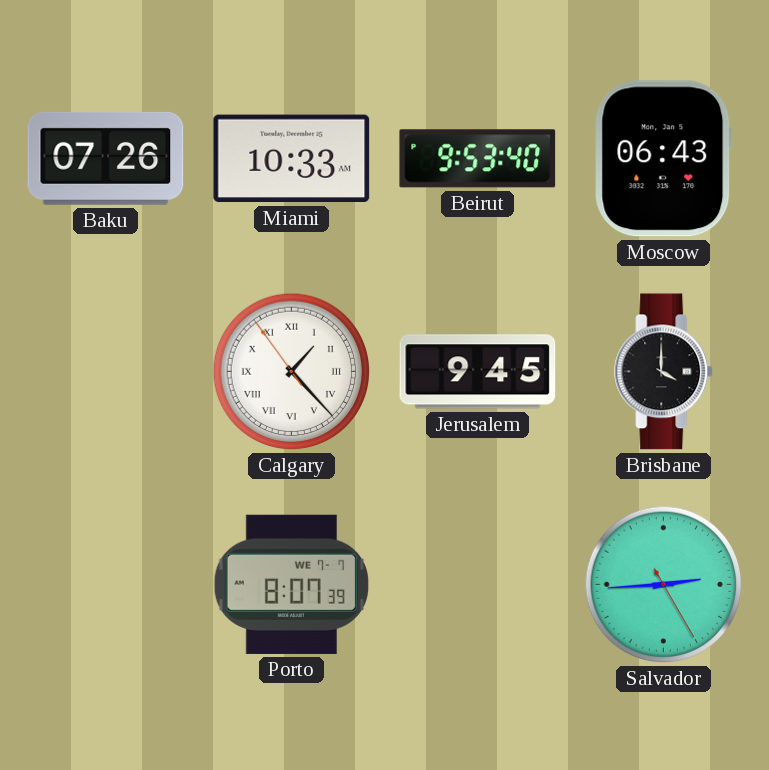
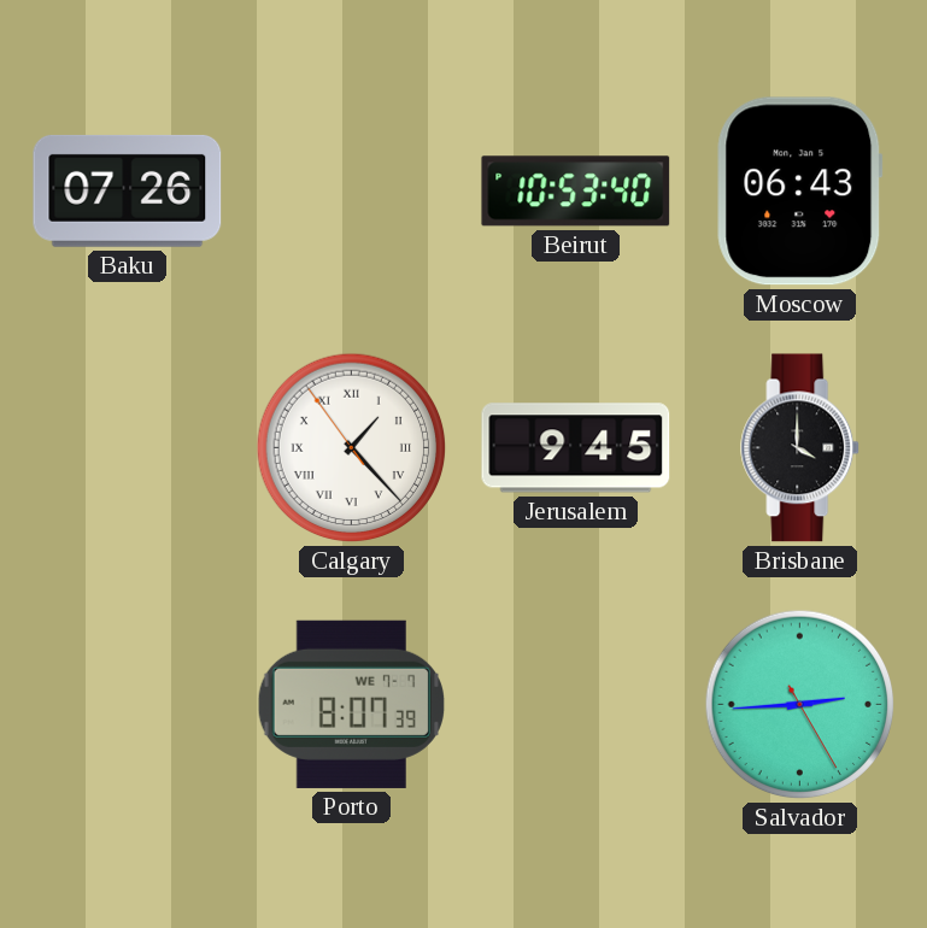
Miami: 10:33 -> none
Beirut: 9:53 -> 10:53
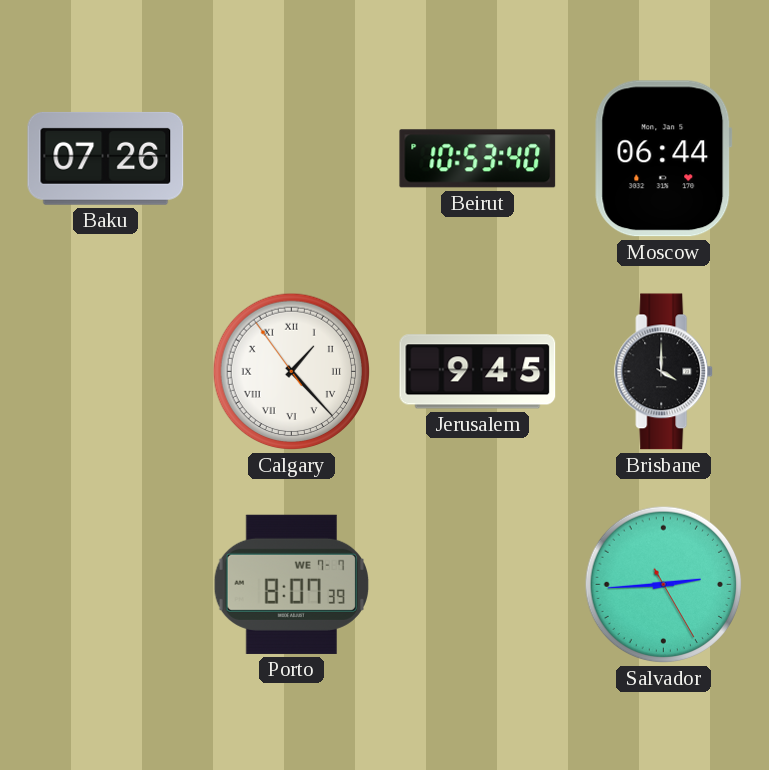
Moscow: 06:43 -> 06:44
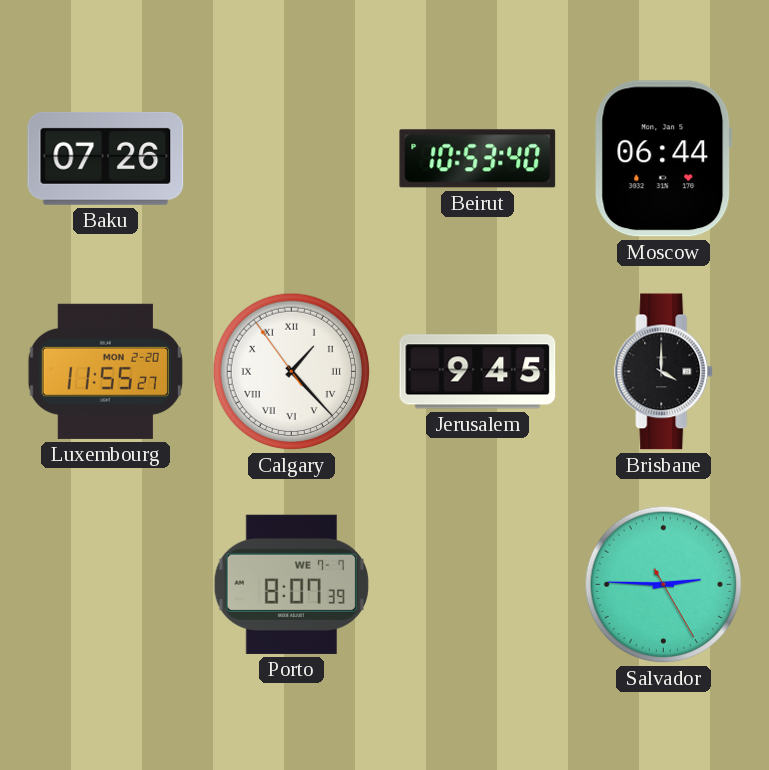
Luxembourg: none -> 11:55
Salvador: 2:44 -> 2:45
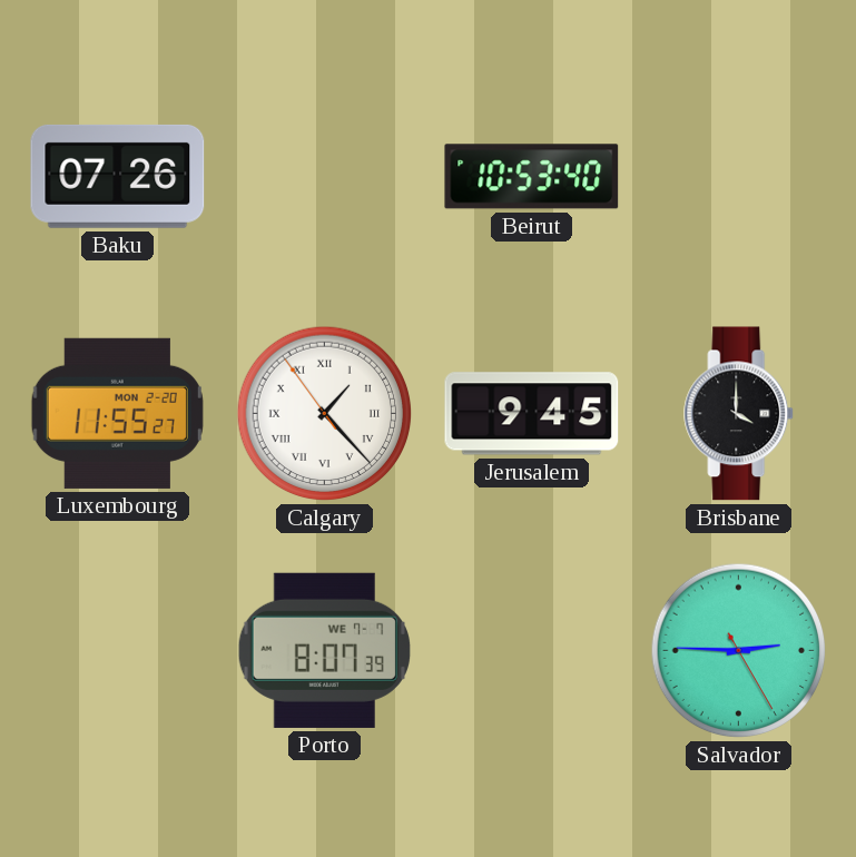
Moscow: 06:44 -> none
